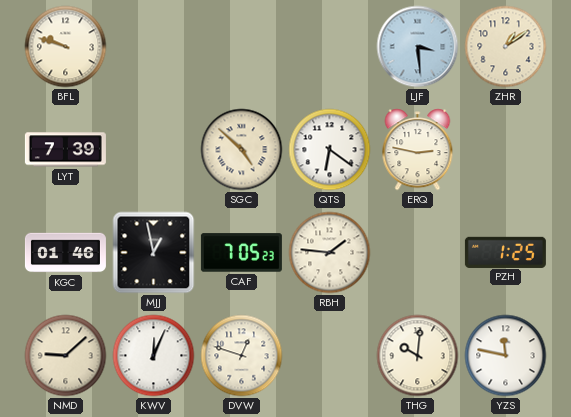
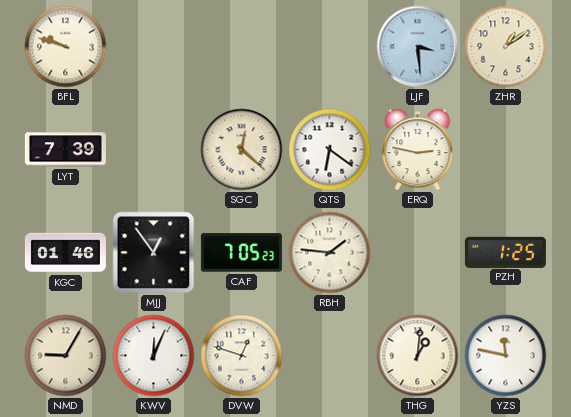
SGC: 4:52 -> 12:22
MJJ: 12:58 -> 12:54
NMD: 9:08 -> 9:05
THG: 10:01 -> 1:01
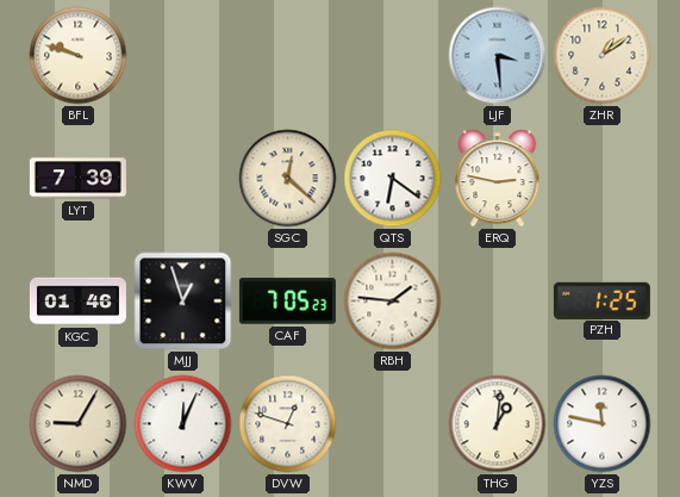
MJJ: 12:54 -> 12:57
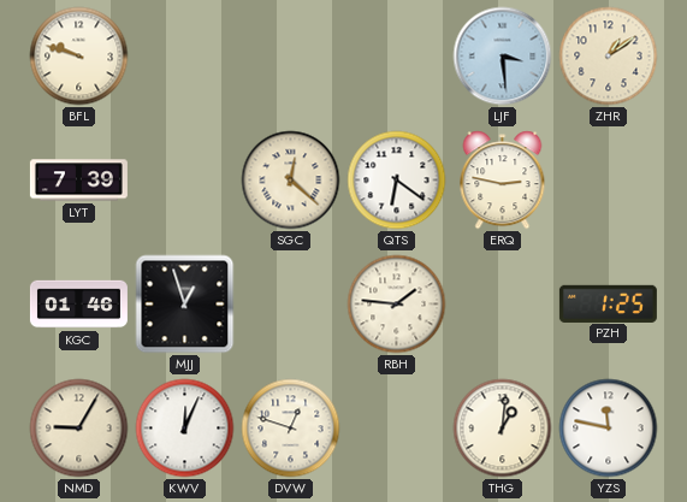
CAF: 7:05 -> none
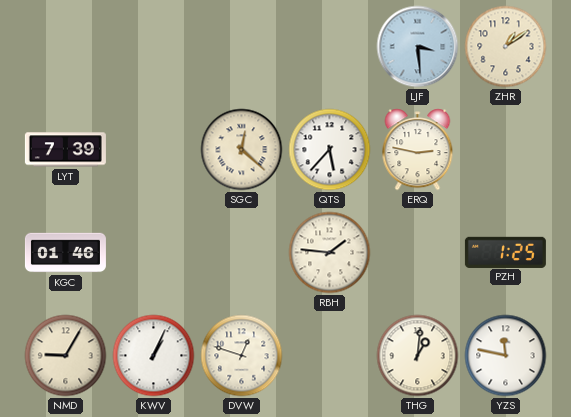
BFL: 9:48 -> none
QTS: 6:21 -> 5:37
MJJ: 12:57 -> none
KWV: 12:04 -> 1:04
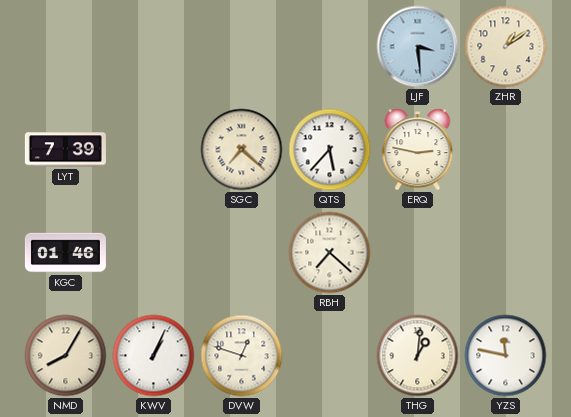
SGC: 12:22 -> 7:22
RBH: 1:46 -> 7:22
PZH: 1:25 -> none
NMD: 9:05 -> 8:05
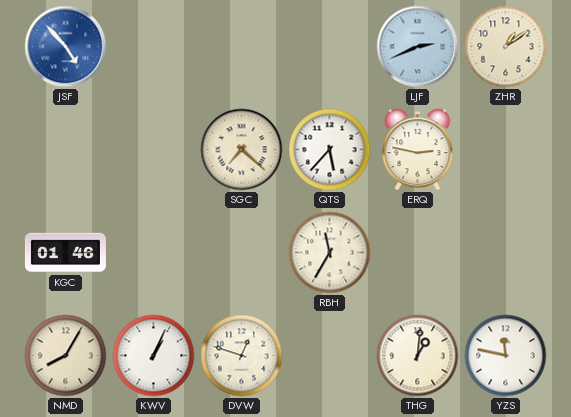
JSF: none -> 4:53
LJF: 3:29 -> 2:41
LYT: 7:39 -> none
RBH: 7:22 -> 11:35
